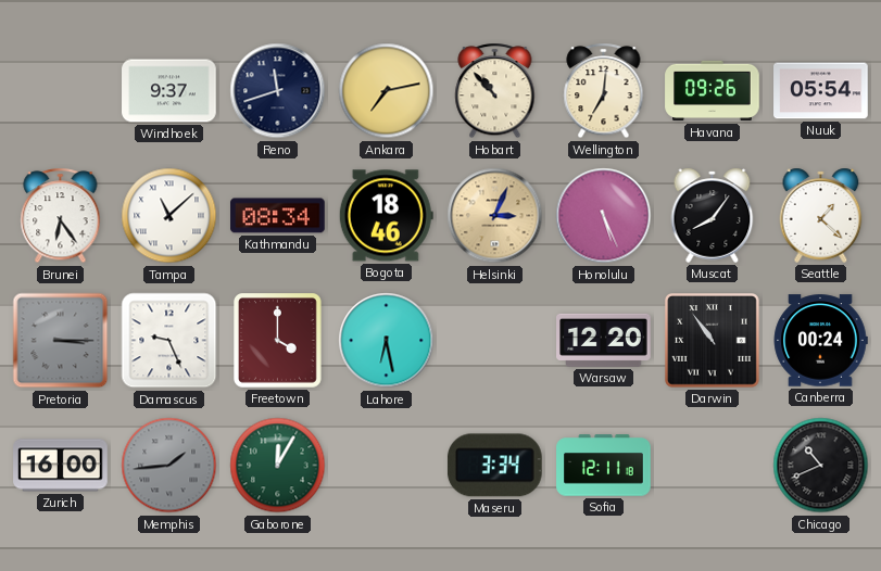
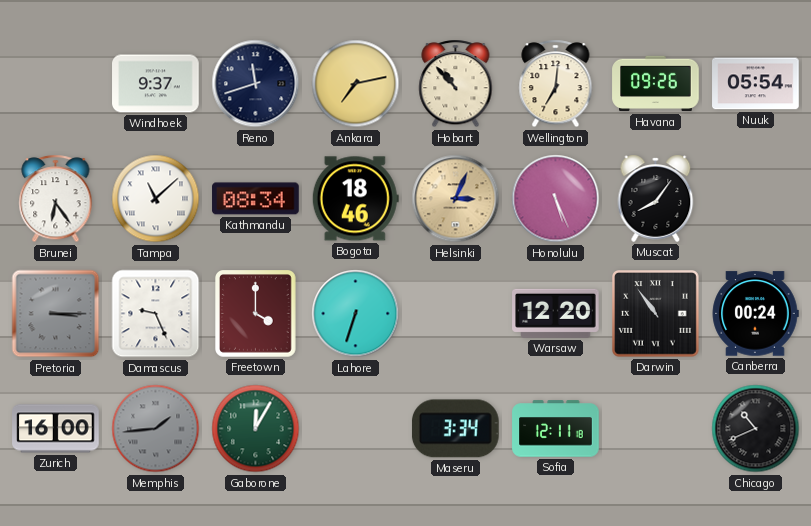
Seattle: 1:22 -> none
Lahore: 6:28 -> 6:33
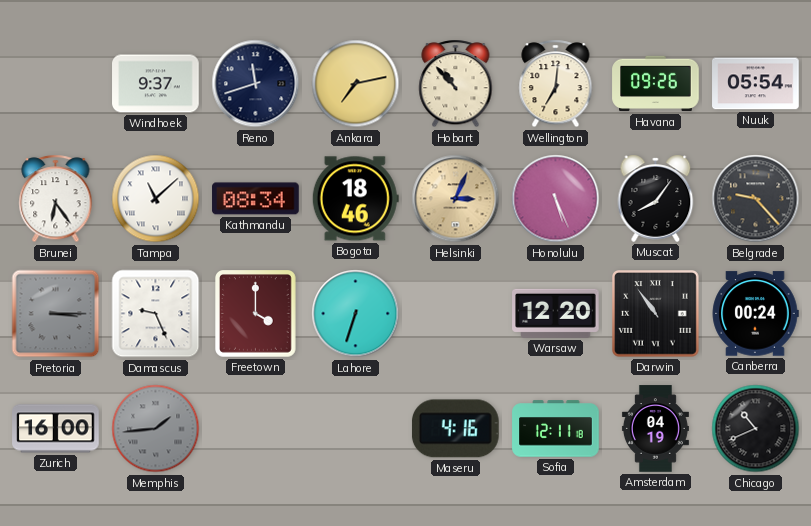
Belgrade: none -> 9:23
Gaborone: 12:05 -> none
Maseru: 3:34 -> 4:16
Amsterdam: none -> 04:19
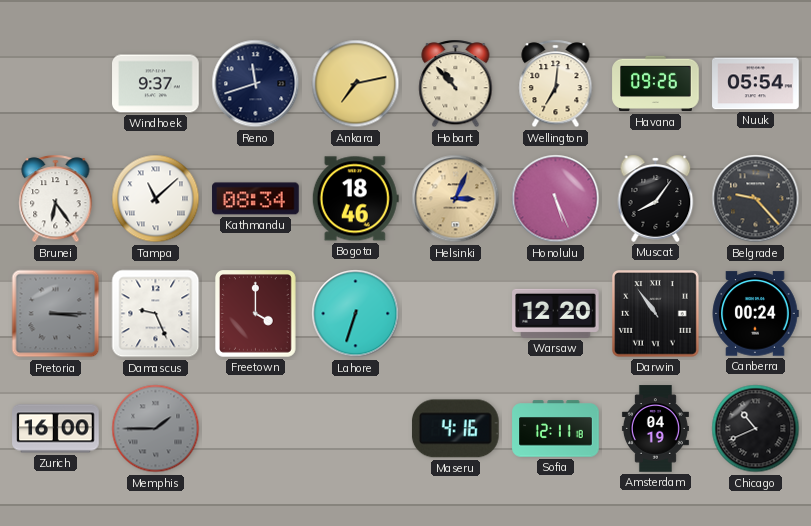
Memphis: 1:44 -> 1:45
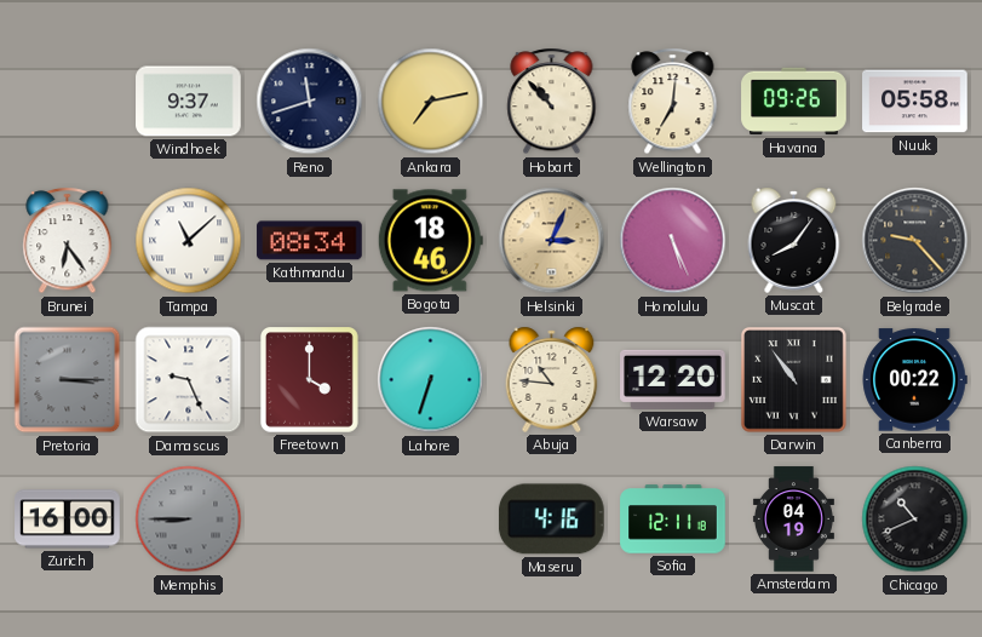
Nuuk: 05:54 -> 05:58
Abuja: none -> 10:46
Canberra: 00:24 -> 00:22
Memphis: 1:45 -> 8:45
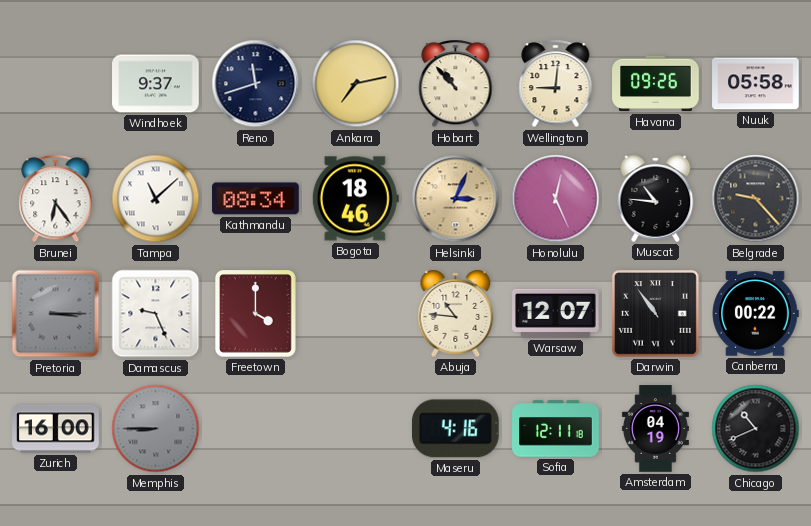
Wellington: 7:01 -> 9:01
Honolulu: 5:26 -> 12:26
Muscat: 8:06 -> 10:46
Lahore: 6:33 -> none
Warsaw: 12:20 -> 12:07
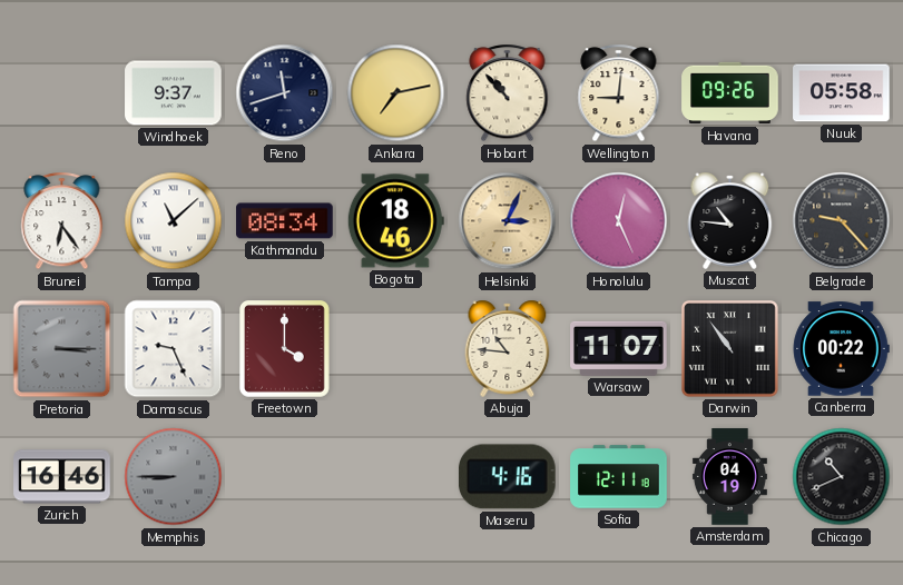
Warsaw: 12:07 -> 11:07
Zurich: 16:00 -> 16:46
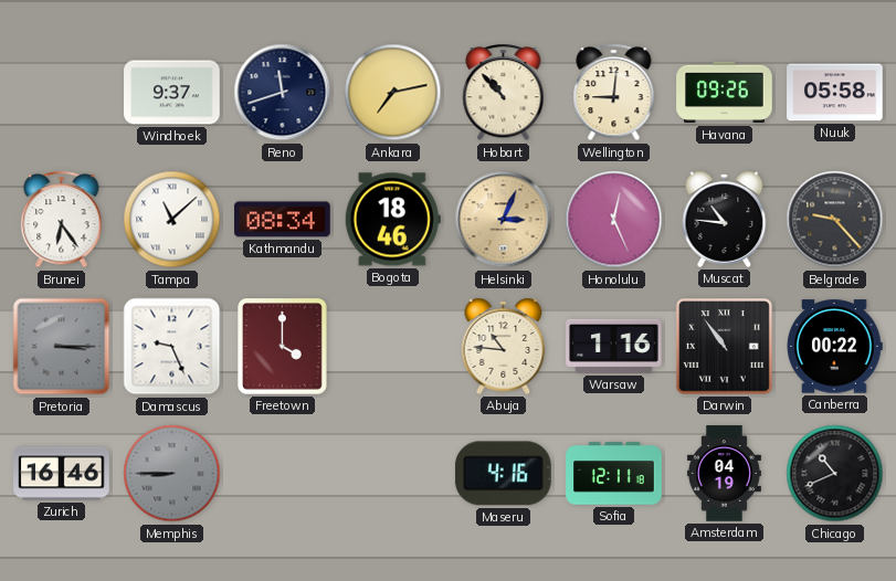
Warsaw: 11:07 -> 1:16
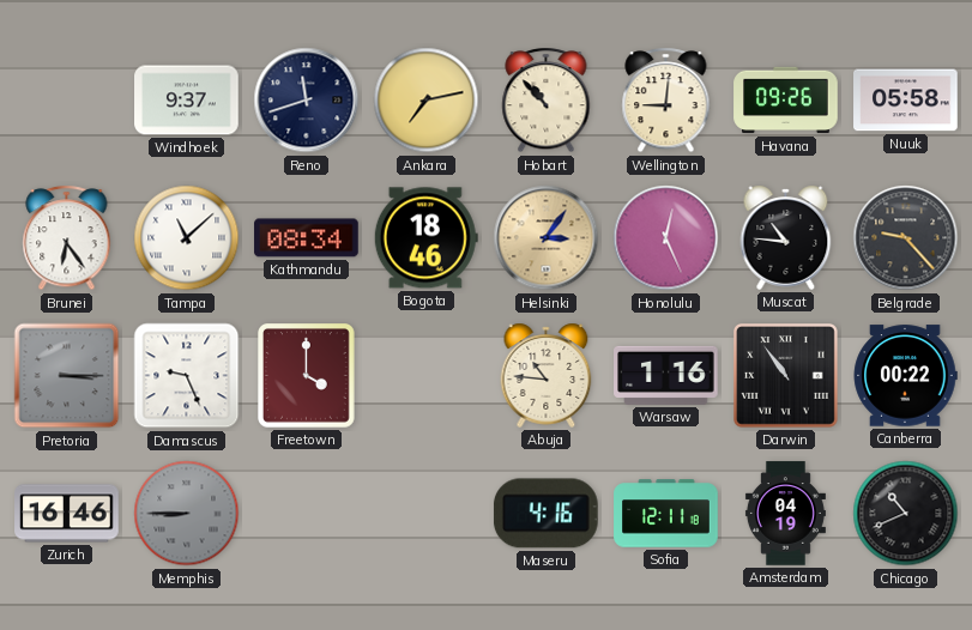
Helsinki: 3:04 -> 3:06
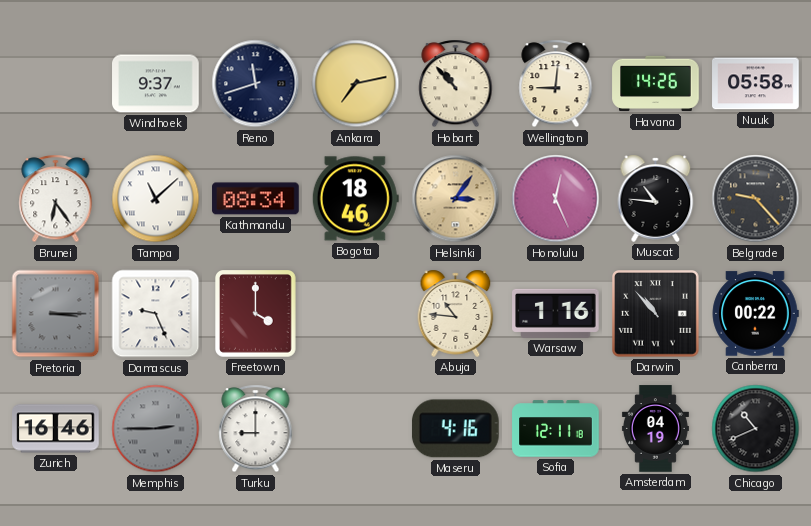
Havana: 09:26 -> 14:26
Darwin: 10:54 -> 10:53
Memphis: 8:45 -> 2:45
Turku: none -> 9:00
